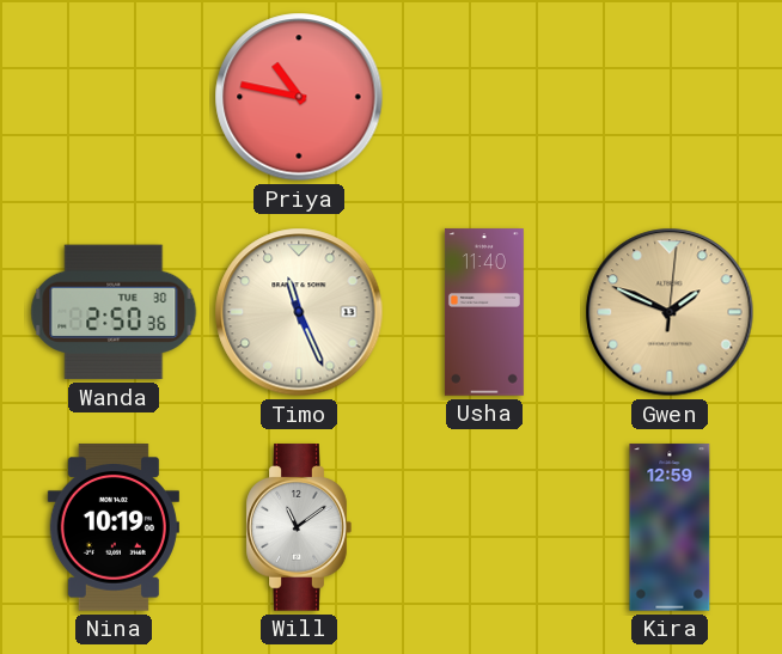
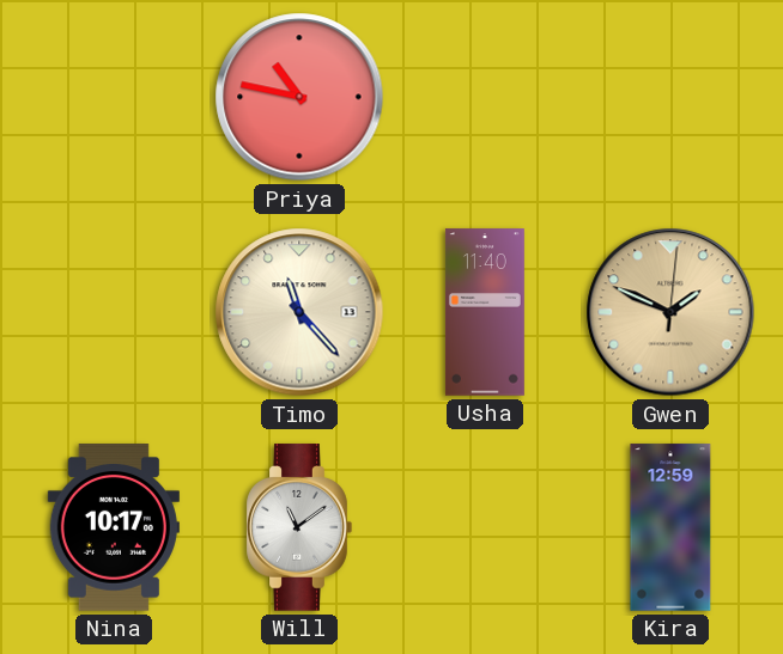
Wanda: 2:50 -> none
Timo: 11:26 -> 11:23
Nina: 10:19 -> 10:17
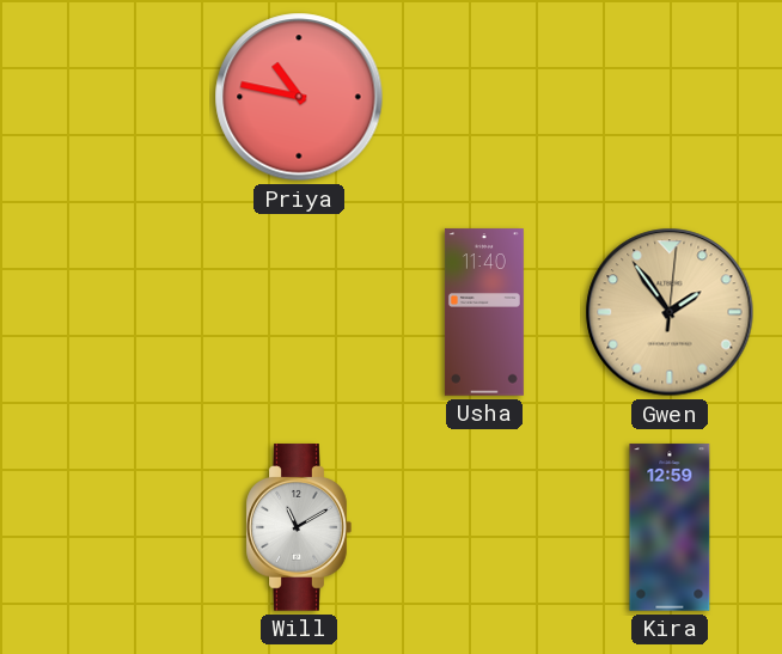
Timo: 11:23 -> none
Gwen: 1:49 -> 1:54
Nina: 10:17 -> none
Will: 11:09 -> 11:10
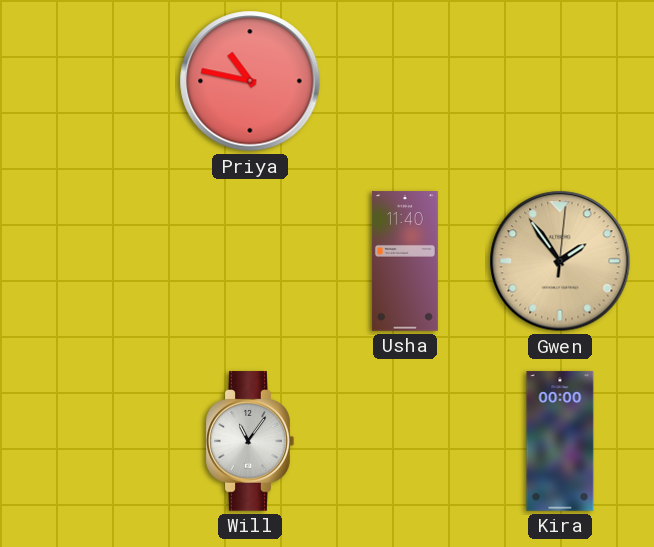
Will: 11:10 -> 11:06
Kira: 12:59 -> 00:00
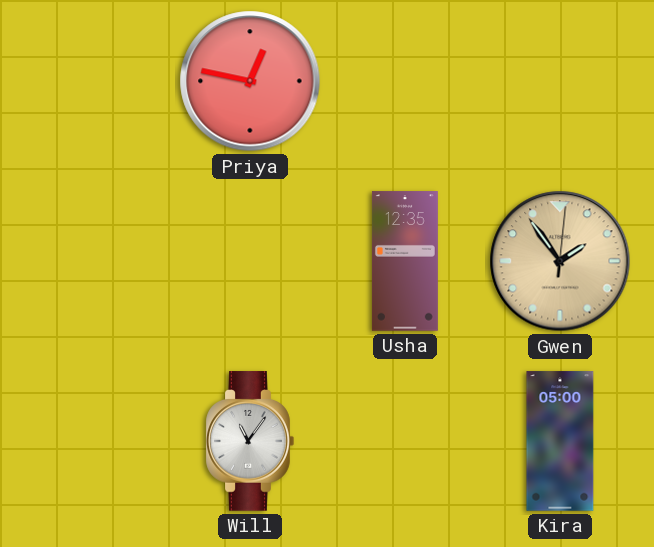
Priya: 10:47 -> 12:47
Usha: 11:40 -> 12:35
Kira: 00:00 -> 05:00
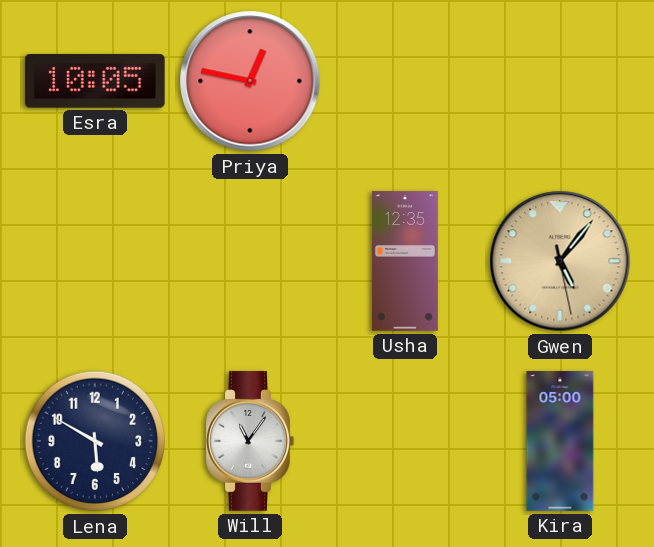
Esra: none -> 10:05
Gwen: 1:54 -> 5:06
Lena: none -> 5:50
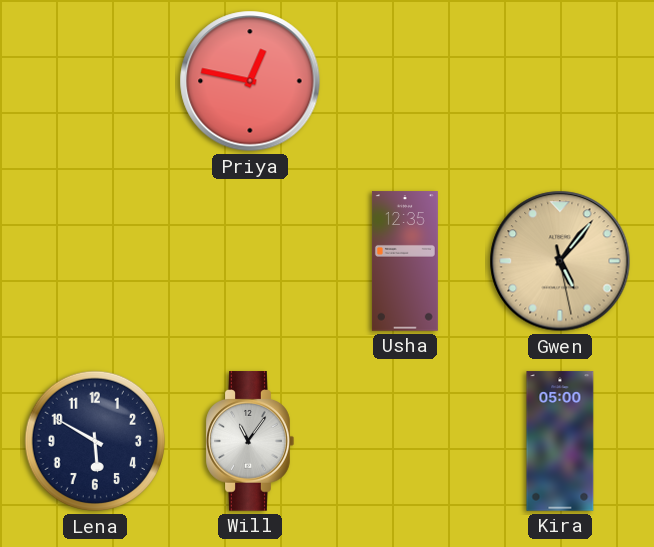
Esra: 10:05 -> none
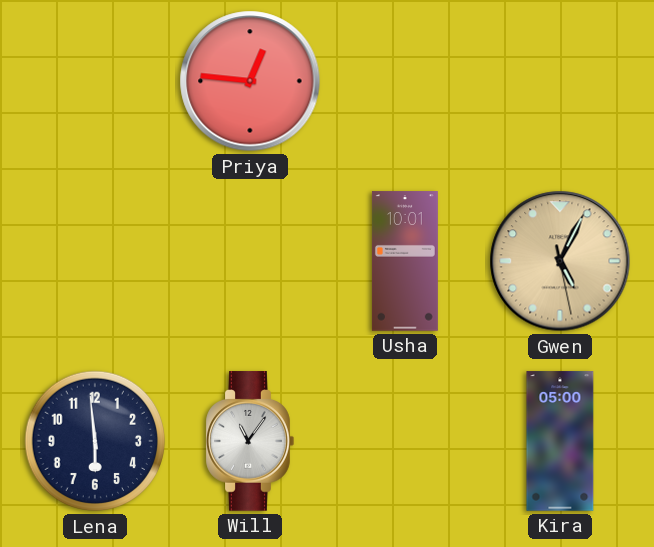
Priya: 12:47 -> 12:46
Usha: 12:35 -> 10:01
Gwen: 5:06 -> 5:04
Lena: 5:50 -> 5:59
